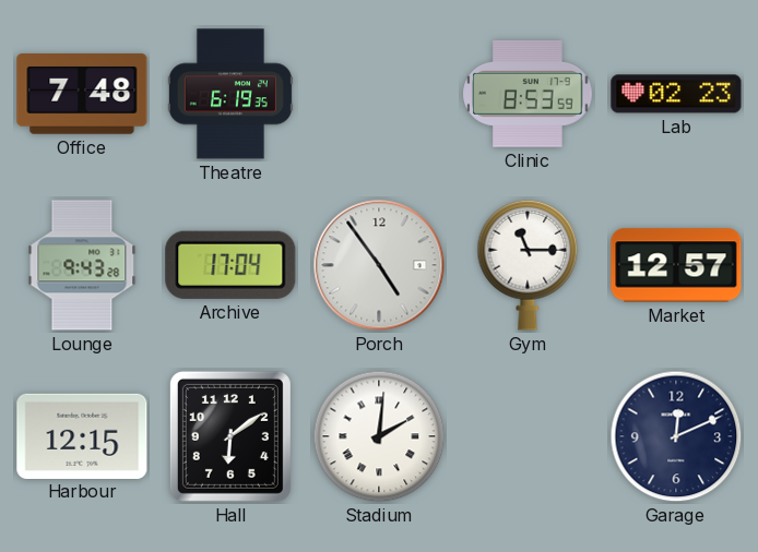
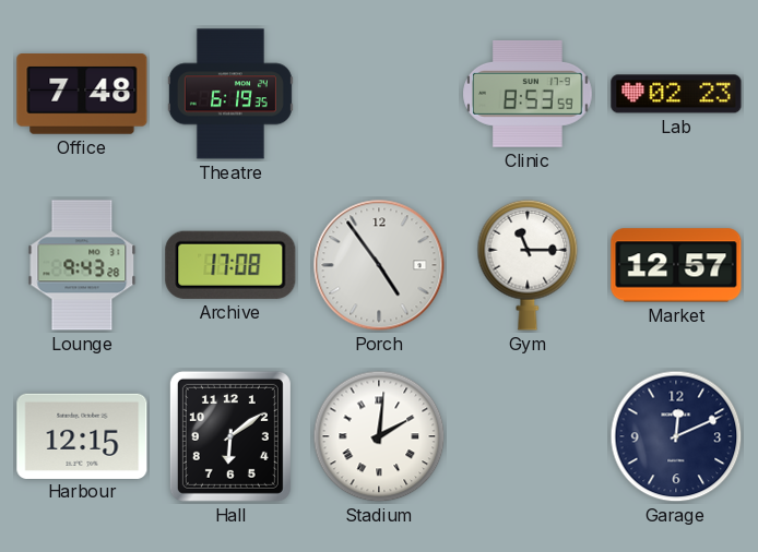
Archive: 17:04 -> 17:08
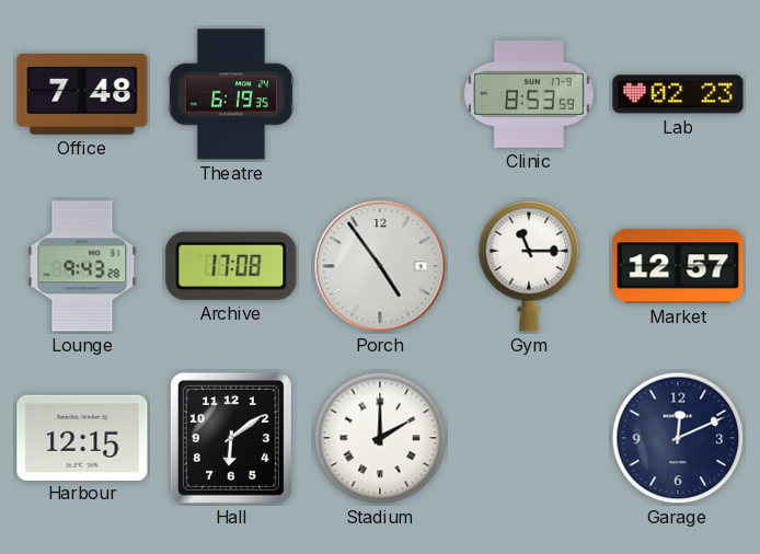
Stadium: 2:01 -> 2:00
